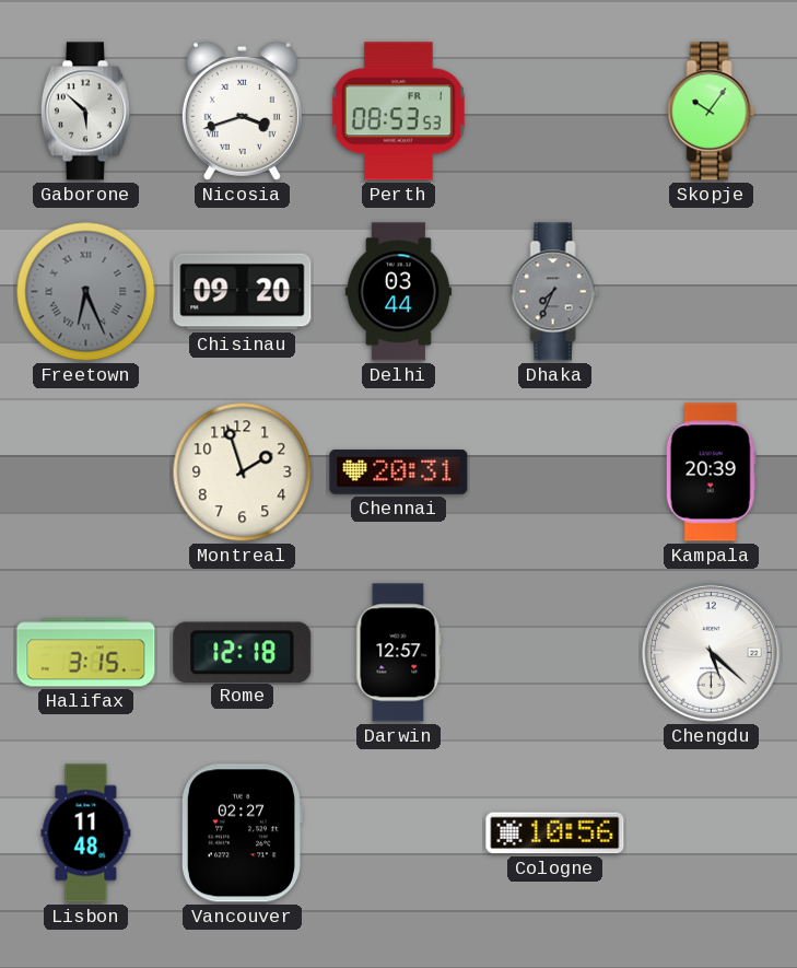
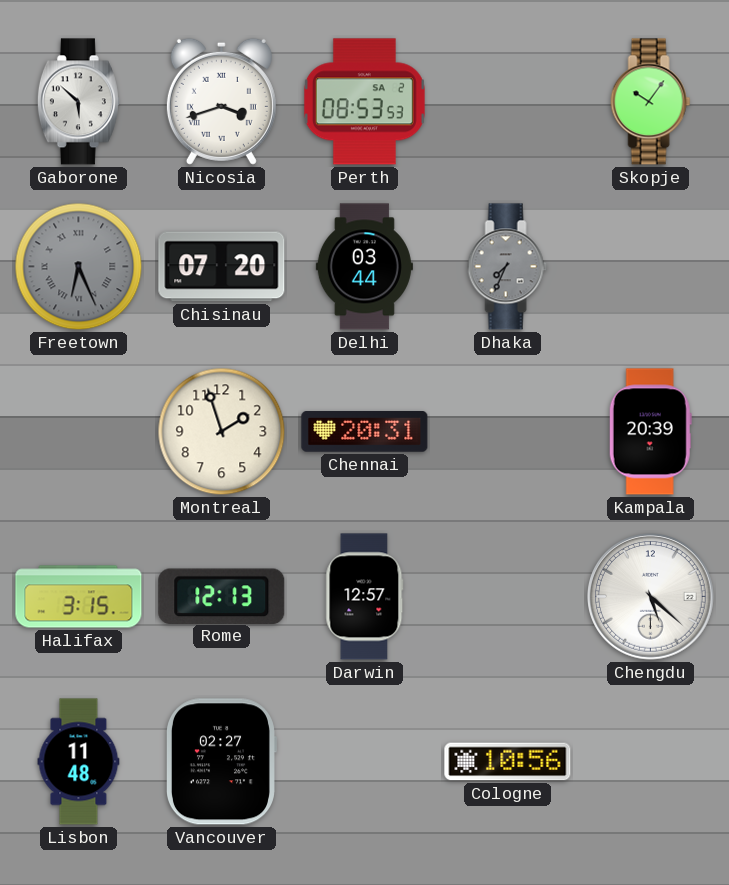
Perth date: FR 1 -> SA 2
Chisinau: 09:20 -> 07:20
Rome: 12:18 -> 12:13
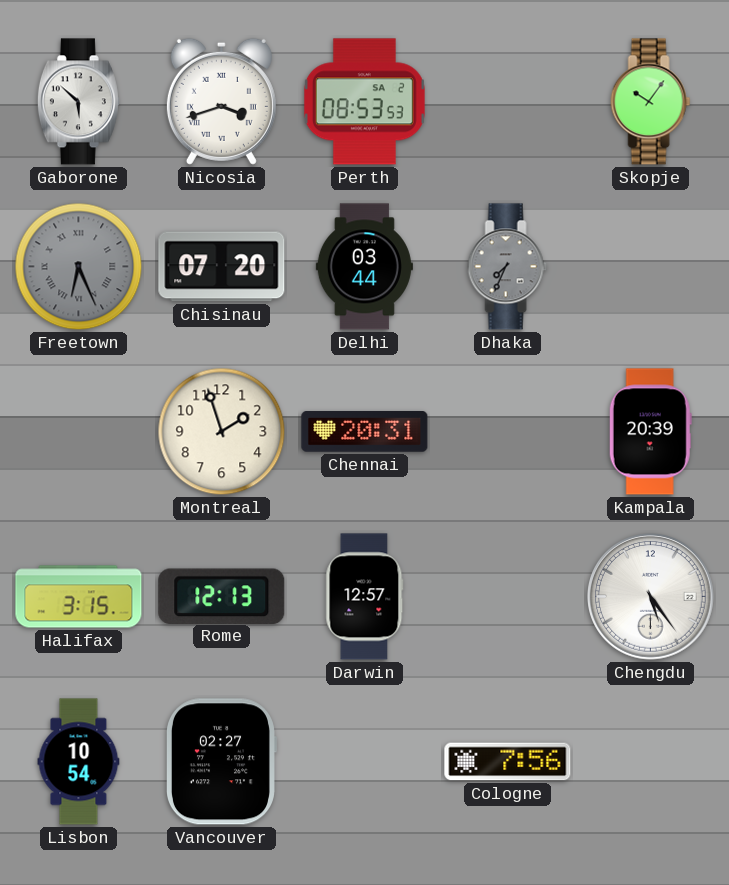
Chengdu: 5:22 -> 5:24
Lisbon: 11:48 -> 10:54
Cologne: 10:56 -> 7:56
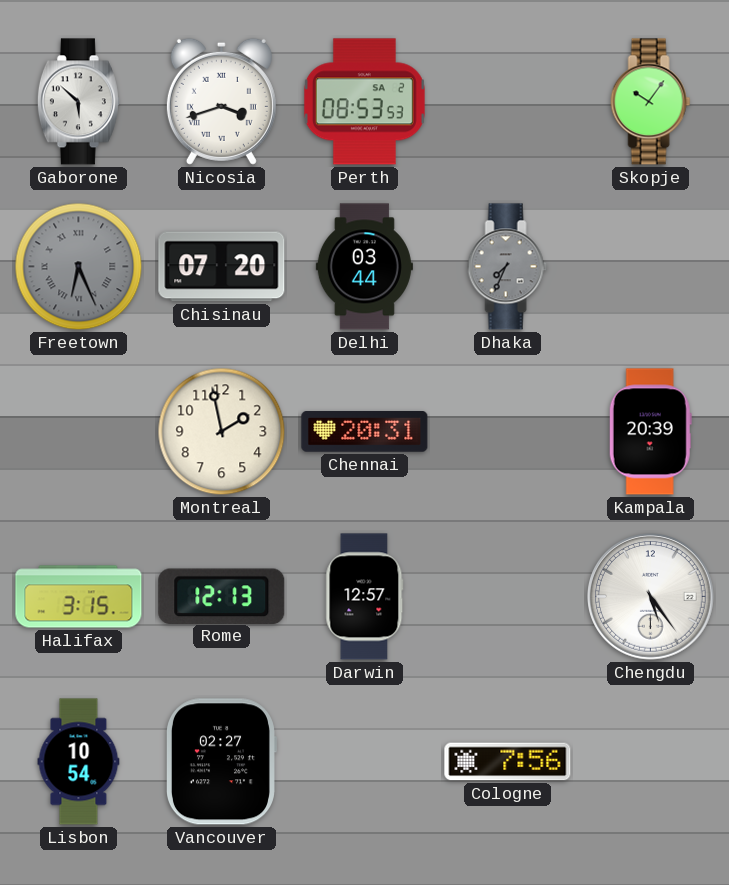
Montreal: 1:57 -> 1:58
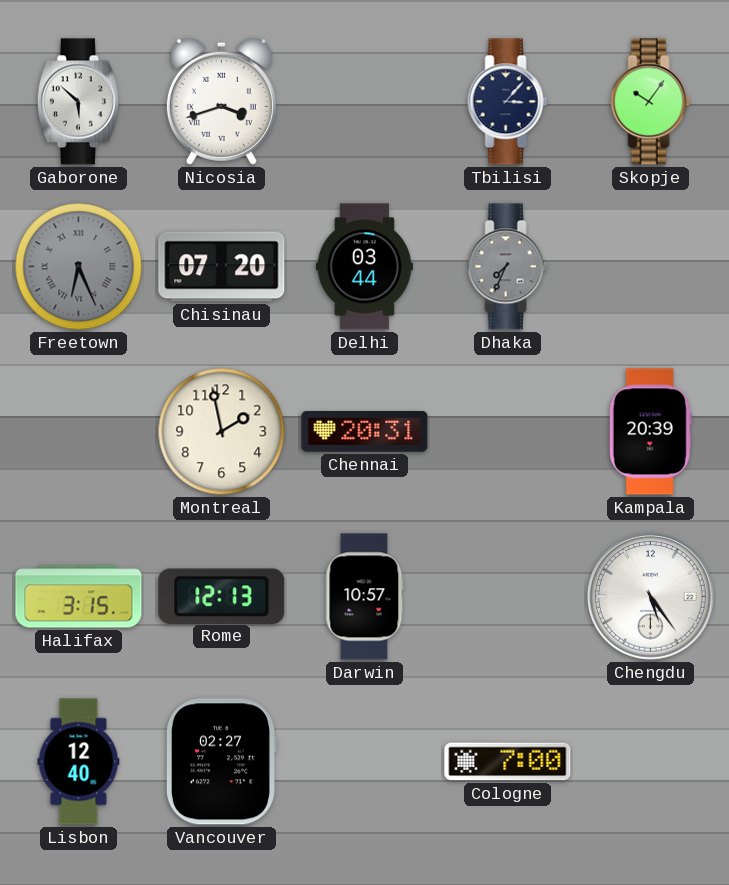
Perth: 08:53 -> none
Tbilisi: none -> 3:07
Darwin: 12:57 -> 10:57
Lisbon: 10:54 -> 12:40
Cologne: 7:56 -> 7:00
